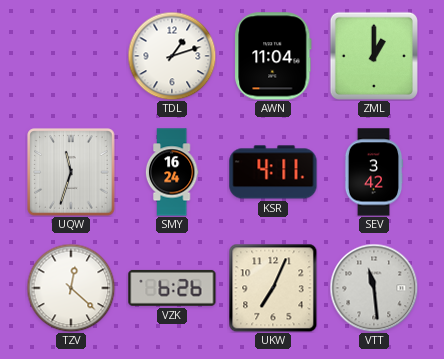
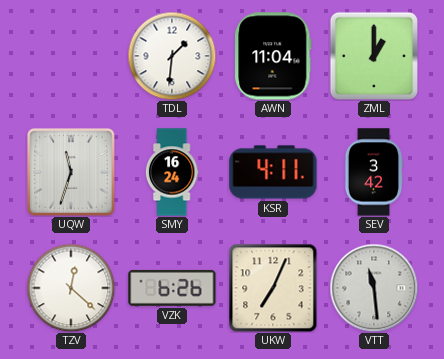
TDL: 1:12 -> 1:31
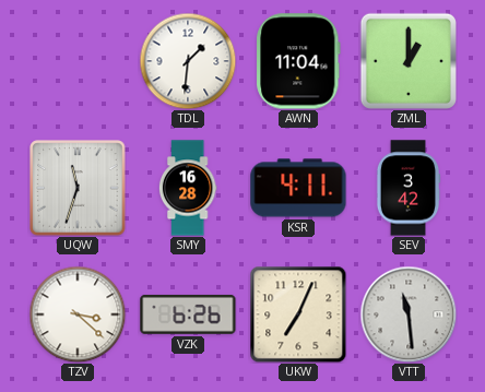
SMY: 16:24 -> 16:28
TZV: 12:22 -> 3:22
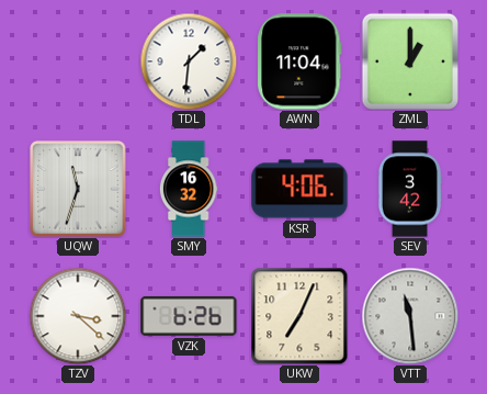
SMY: 16:28 -> 16:32
KSR: 4:11 -> 4:06
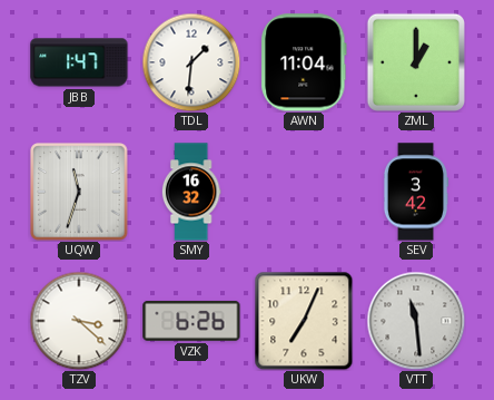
JBB: none -> 1:47
KSR: 4:06 -> none
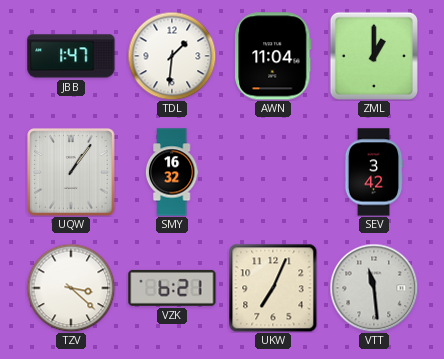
UQW: 11:33 -> 1:06
VZK: 6:26 -> 6:21
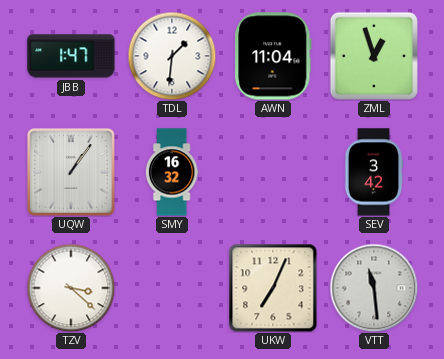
ZML: 1:00 -> 12:57
VZK: 6:21 -> none
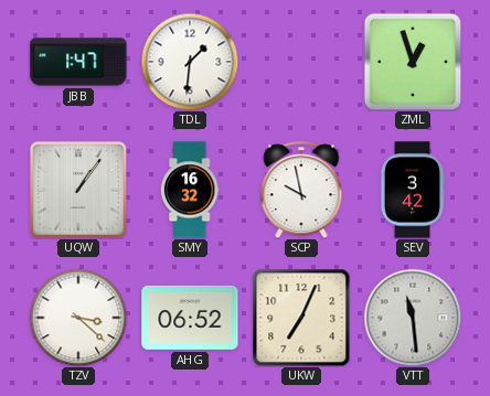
AWN: 11:04 -> none
SCP: none -> 9:58
AHG: none -> 06:52
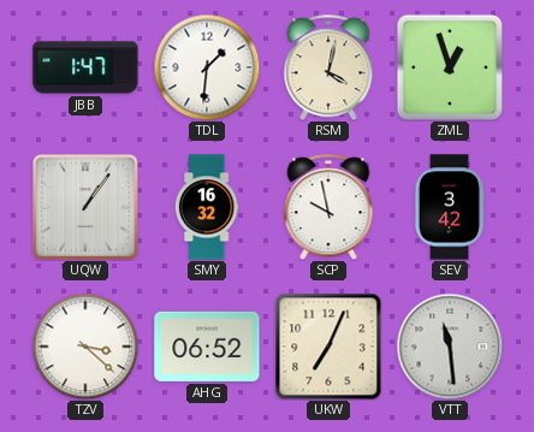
RSM: none -> 4:02
